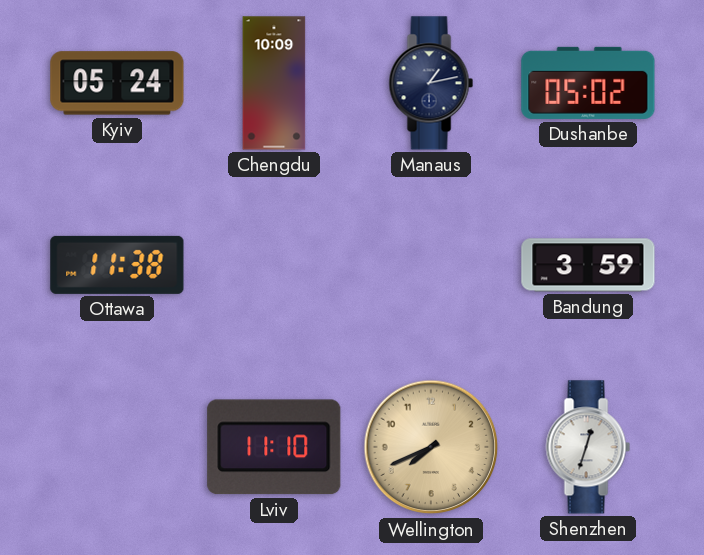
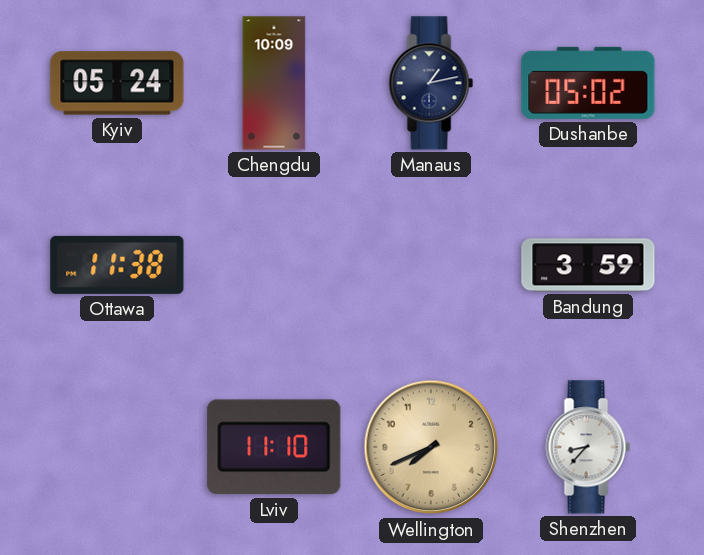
Shenzhen: 12:33 -> 8:37
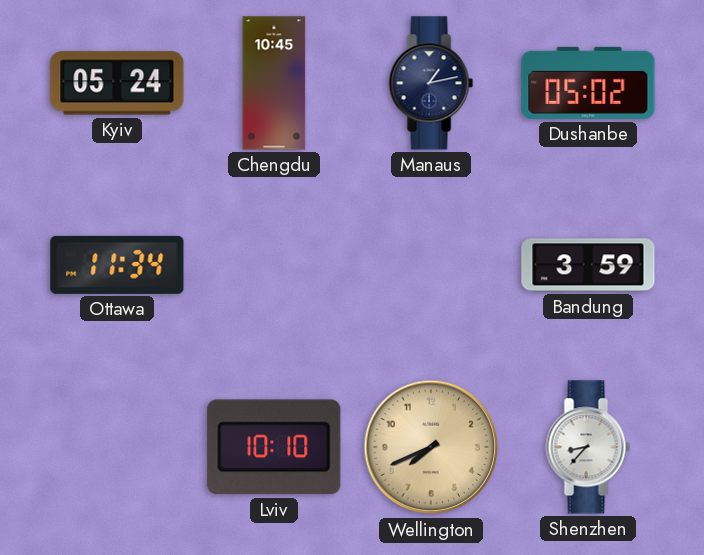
Chengdu: 10:09 -> 10:45
Ottawa: 11:38 -> 11:34
Lviv: 11:10 -> 10:10
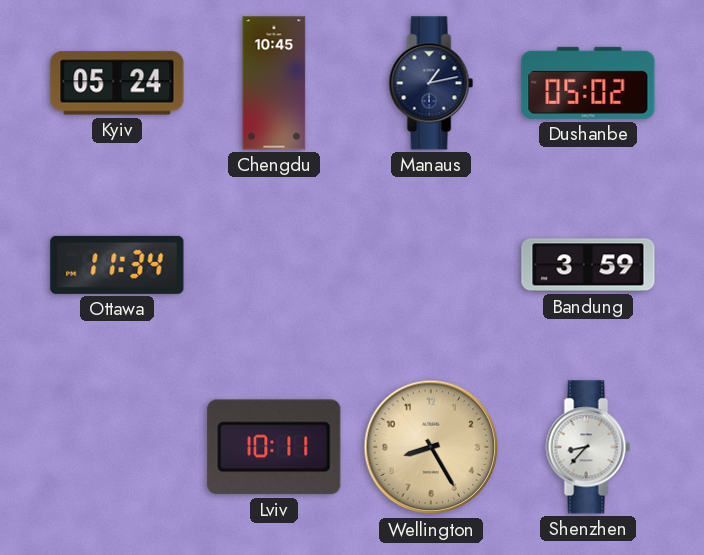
Lviv: 10:10 -> 10:11
Wellington: 7:41 -> 8:25
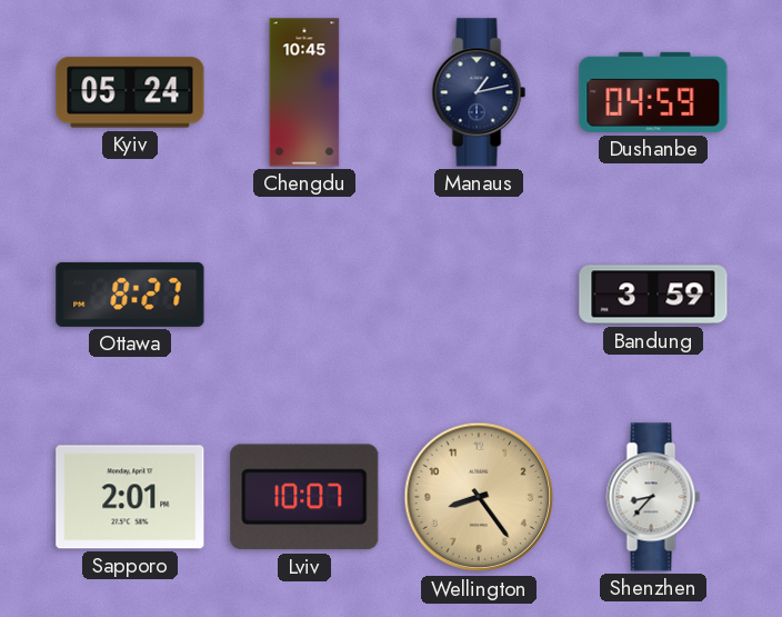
Dushanbe: 05:02 -> 04:59
Ottawa: 11:34 -> 8:27
Sapporo: none -> 2:01
Lviv: 10:11 -> 10:07
Wellington: 8:25 -> 8:24
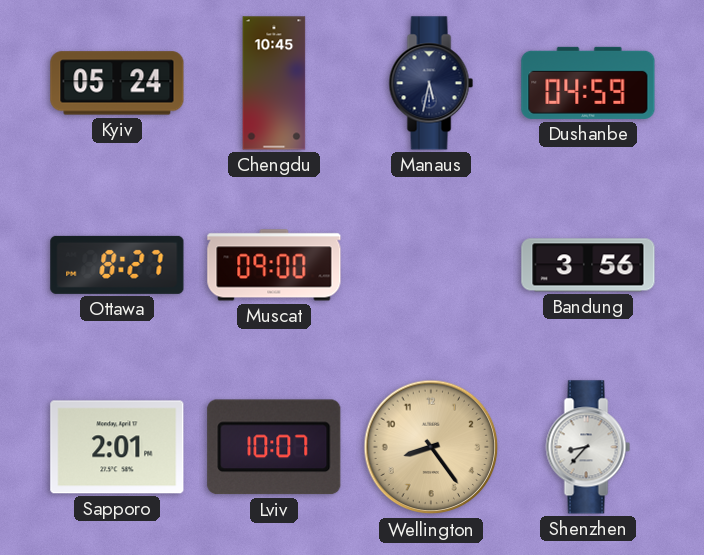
Manaus: 1:13 -> 5:32
Muscat: none -> 09:00
Bandung: 3:59 -> 3:56
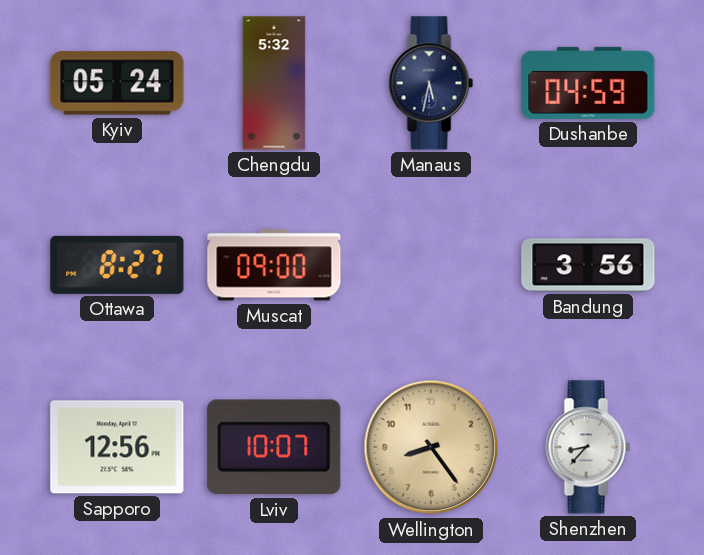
Chengdu: 10:45 -> 5:32
Sapporo: 2:01 -> 12:56
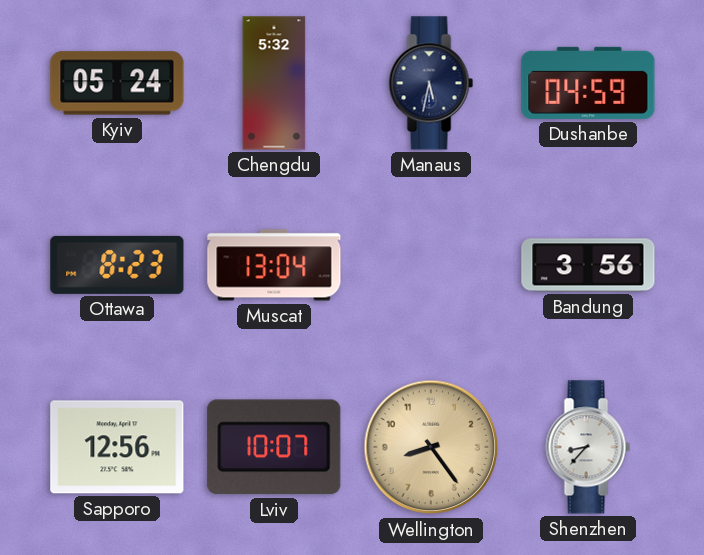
Ottawa: 8:27 -> 8:23
Muscat: 09:00 -> 13:04
